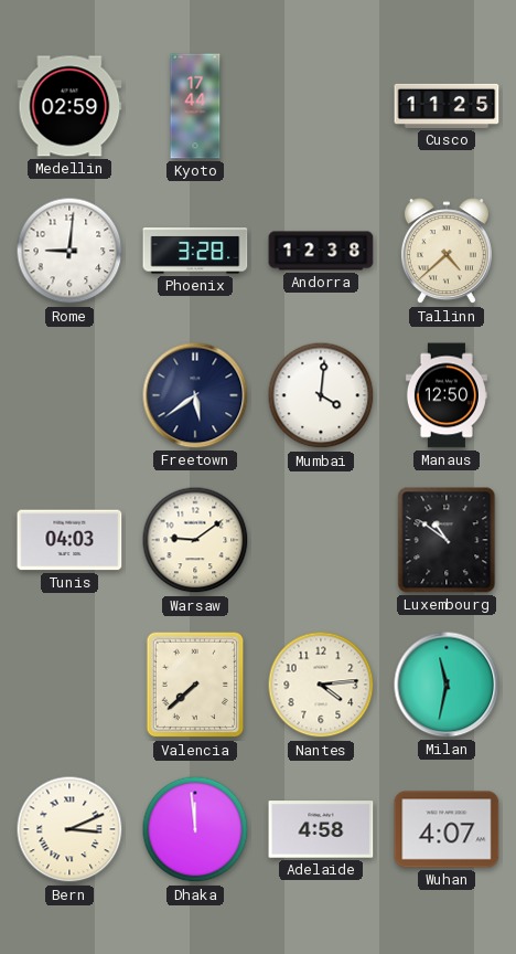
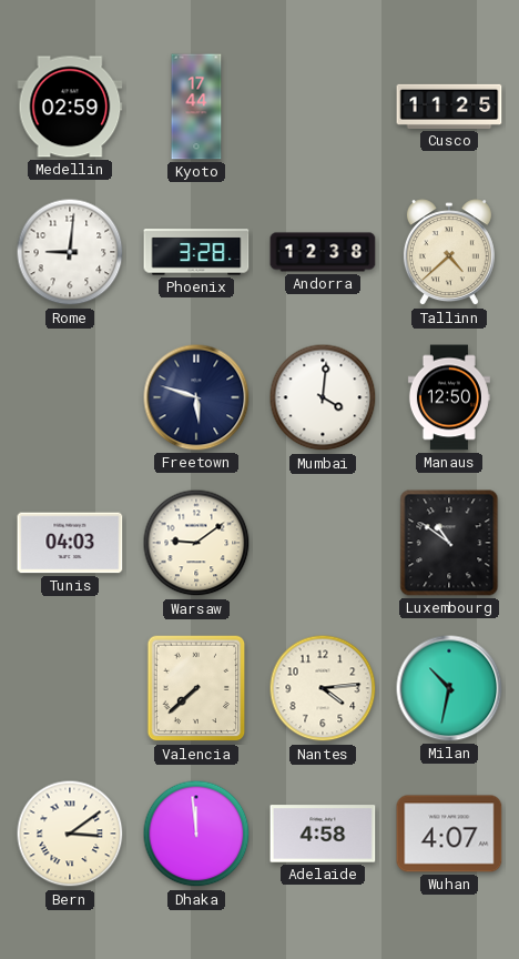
Freetown: 5:39 -> 5:48
Milan: 11:32 -> 10:32
Bern: 3:11 -> 3:09
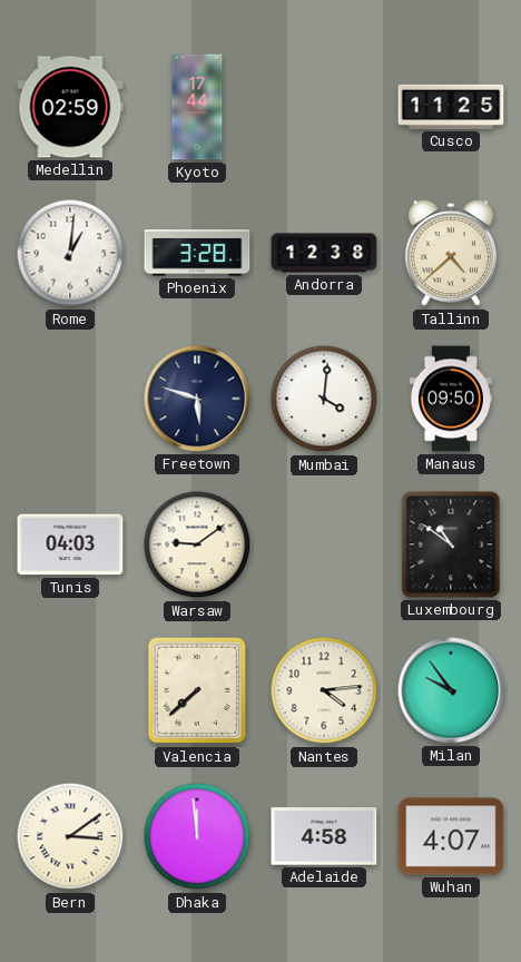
Rome: 9:01 -> 1:01
Manaus: 12:50 -> 09:50
Milan: 10:32 -> 9:54
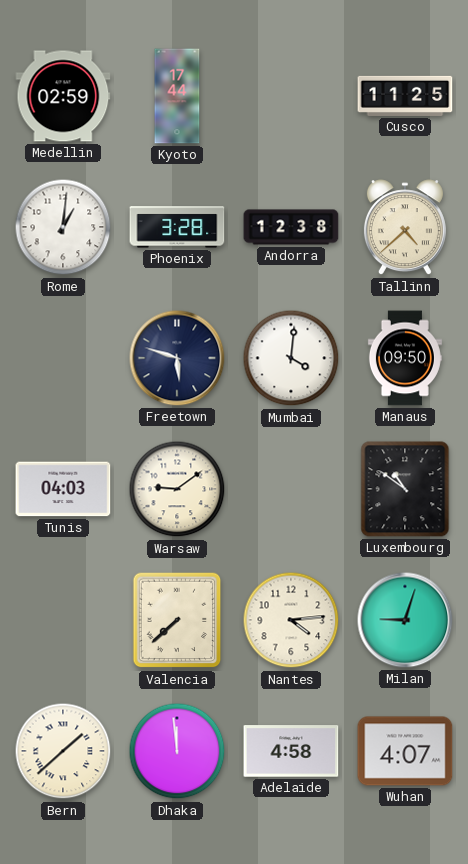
Milan: 9:54 -> 9:03
Bern: 3:09 -> 1:38
